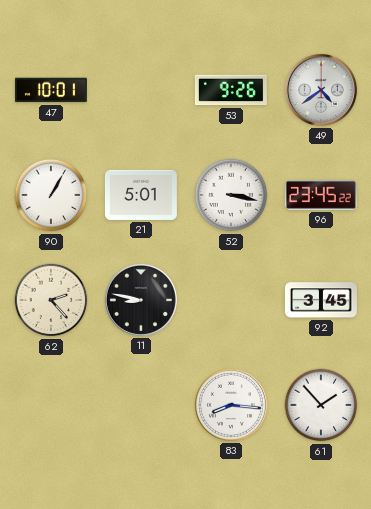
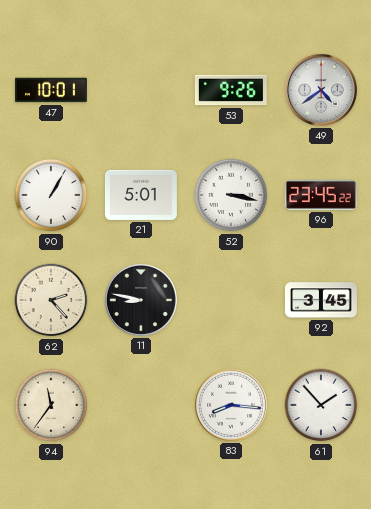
94: none -> 11:36
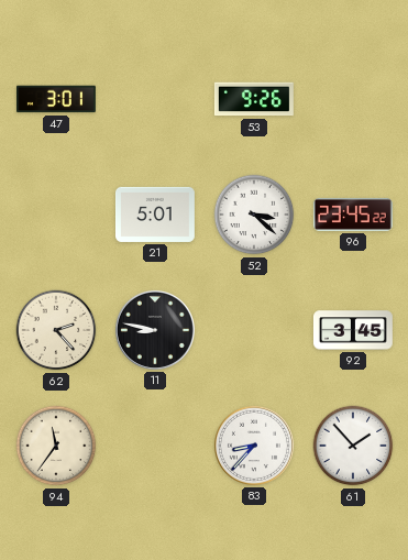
47: 10:01 -> 3:01
49: 4:39 -> none
90: 1:05 -> none
52: 3:17 -> 3:22
83: 8:16 -> 8:37
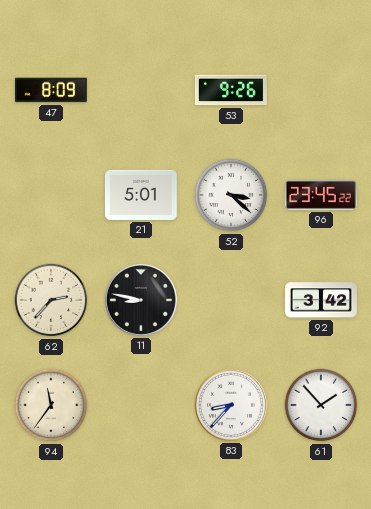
47: 3:01 -> 8:09
62: 2:23 -> 2:37
92: 3:45 -> 3:42
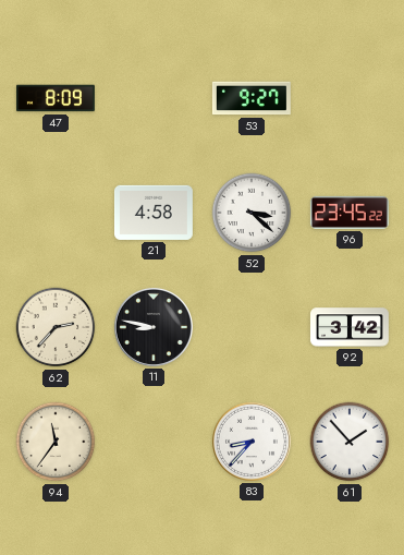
53: 9:26 -> 9:27
21: 5:01 -> 4:58
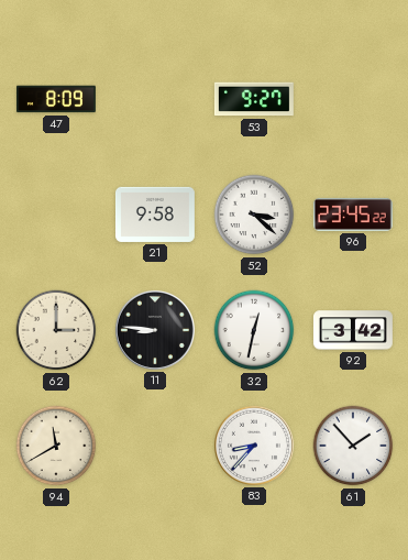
21: 4:58 -> 9:58
62: 2:37 -> 3:00
11: 8:47 -> 8:46
32: none -> 12:32
94: 11:36 -> 11:40
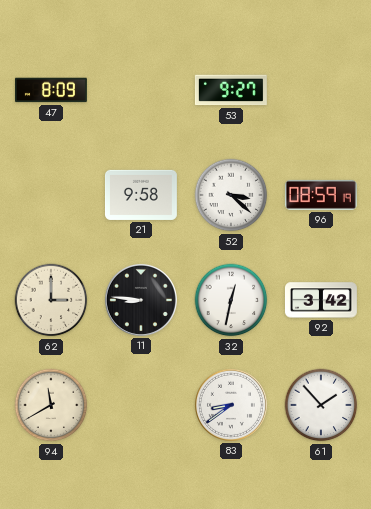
96: 23:45 -> 08:59
83: 8:37 -> 8:39
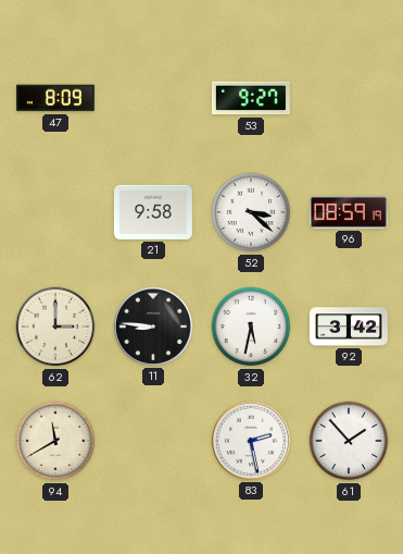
32: 12:32 -> 5:32
83: 8:39 -> 2:28
